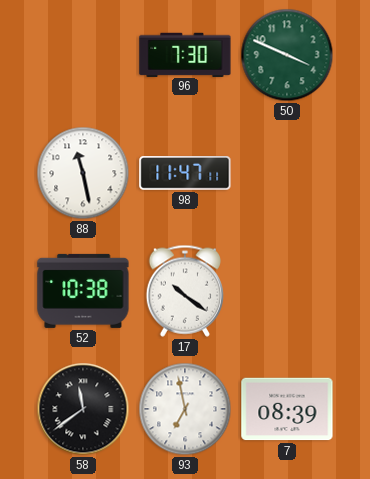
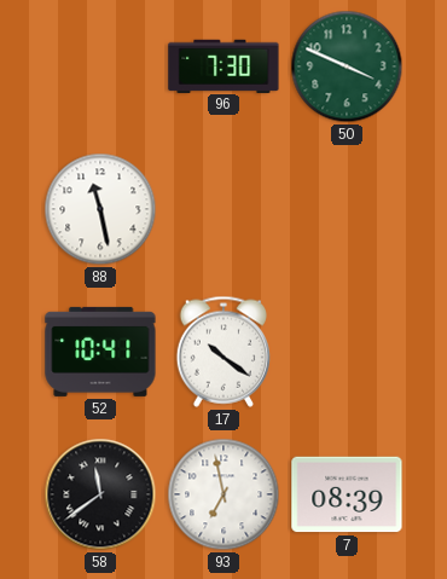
98: 11:47 -> none
52: 10:38 -> 10:41
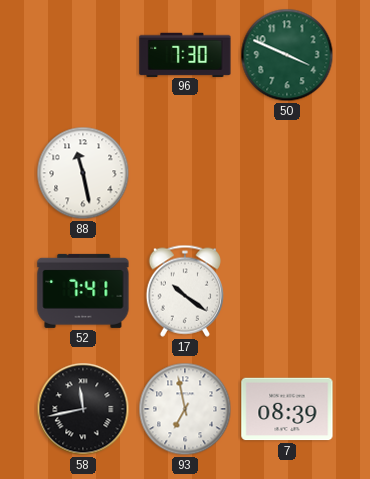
52: 10:41 -> 7:41
58: 11:39 -> 11:43
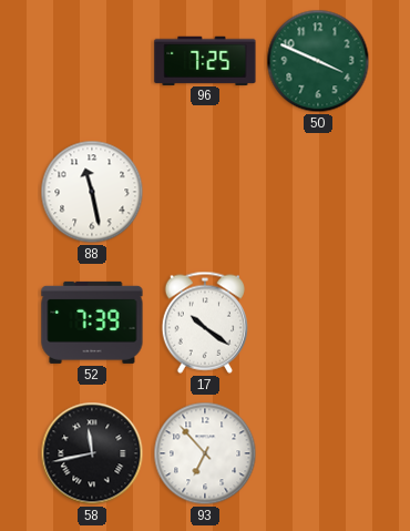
96: 7:30 -> 7:25
52: 7:41 -> 7:39
93: 6:58 -> 6:53
7: 08:39 -> none
